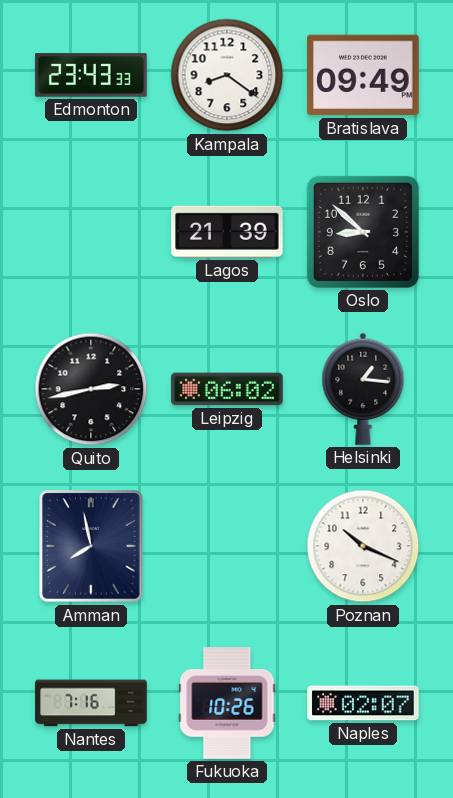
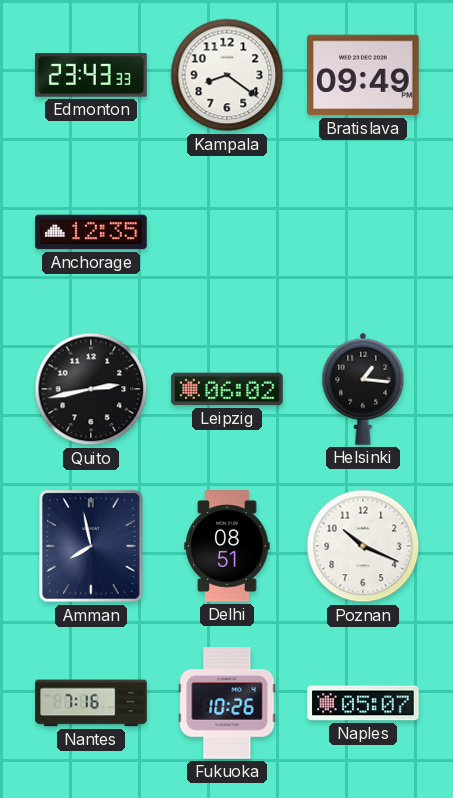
Anchorage: none -> 12:35
Lagos: 21:39 -> none
Oslo: 8:52 -> none
Delhi: none -> 08:51
Naples: 02:07 -> 05:07
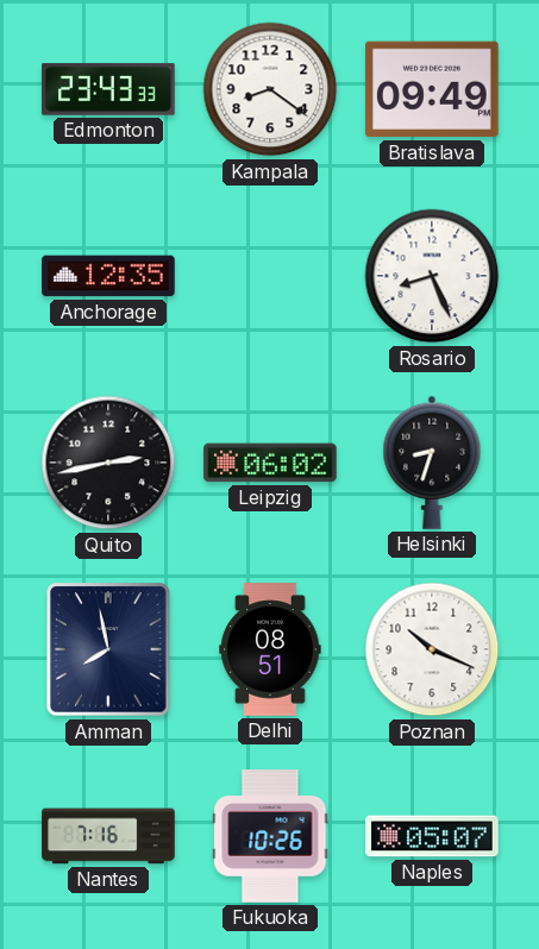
Rosario: none -> 8:26
Helsinki: 1:16 -> 8:33
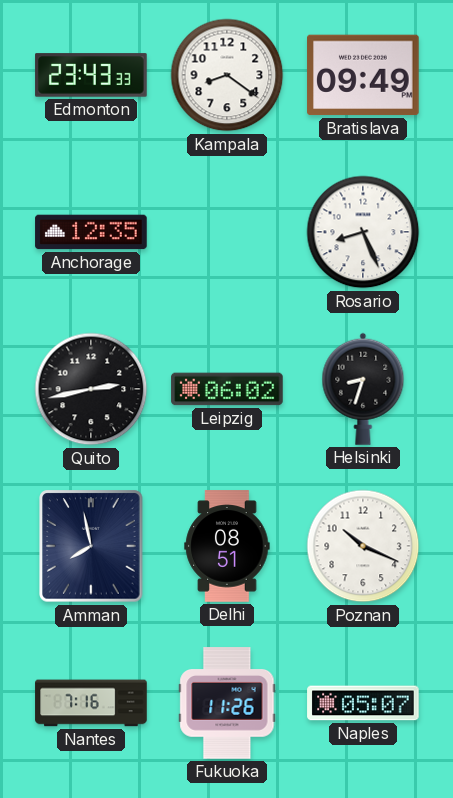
Fukuoka: 10:26 -> 11:26
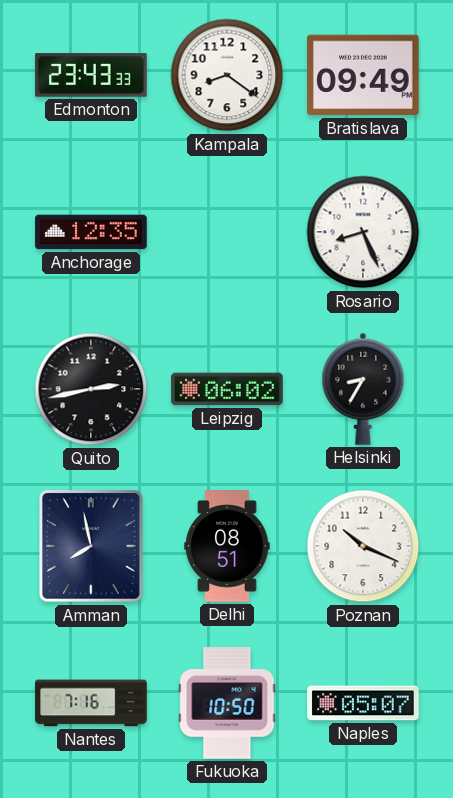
Helsinki: 8:33 -> 8:35
Fukuoka: 11:26 -> 10:50
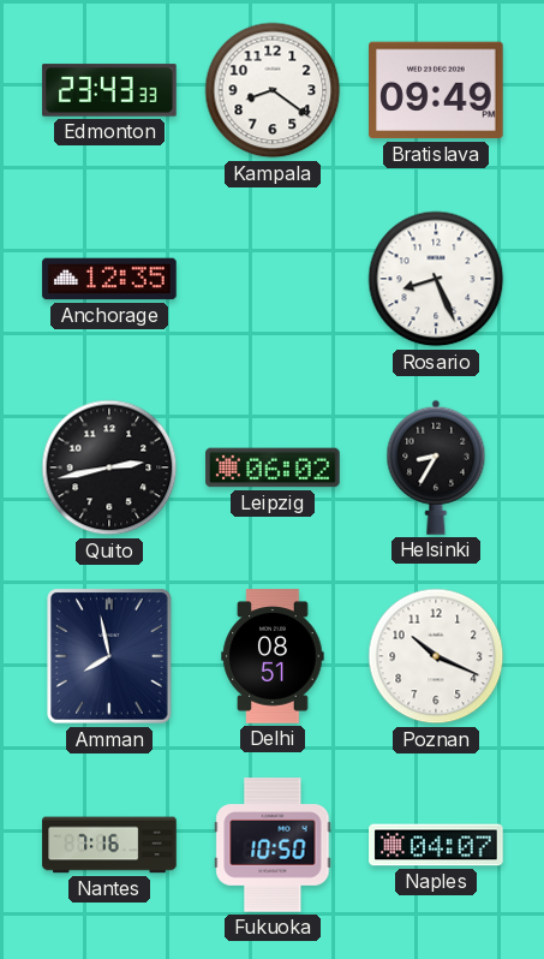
Naples: 05:07 -> 04:07
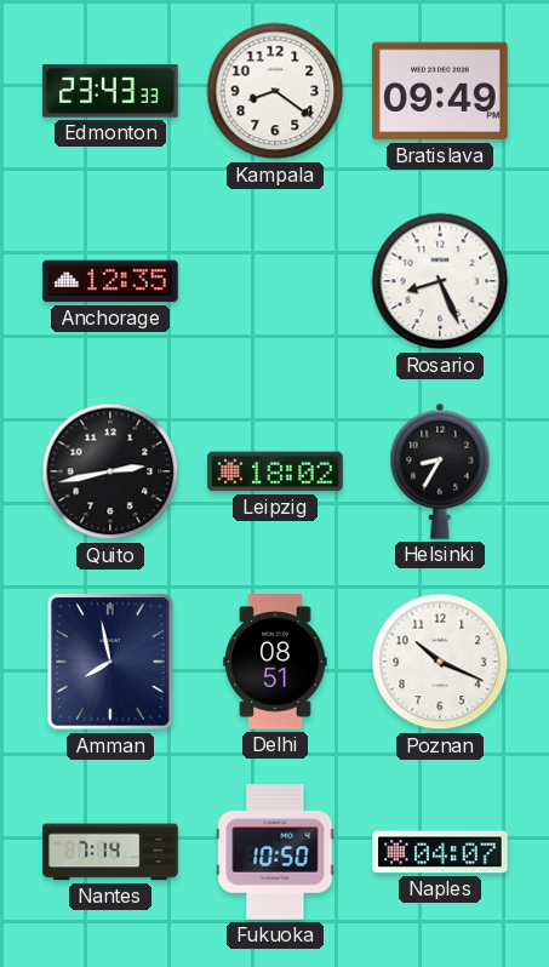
Leipzig: 06:02 -> 18:02
Nantes: 7:16 -> 7:14
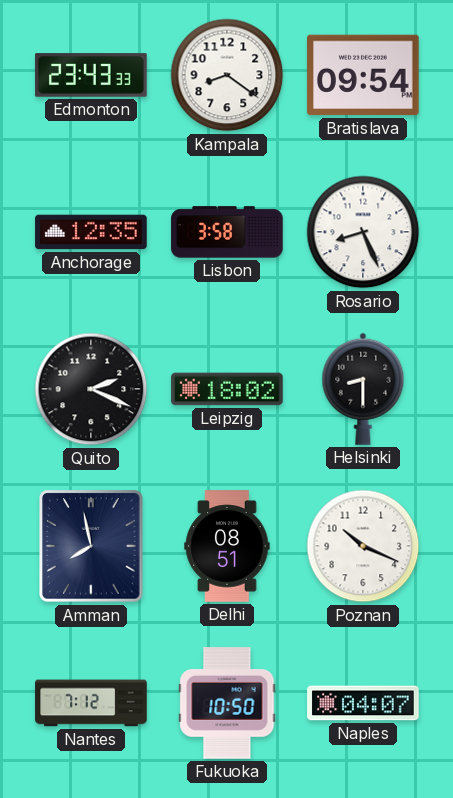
Bratislava: 09:49 -> 09:54
Lisbon: none -> 3:58
Quito: 2:43 -> 2:19
Helsinki: 8:35 -> 8:30
Nantes: 7:14 -> 7:12
